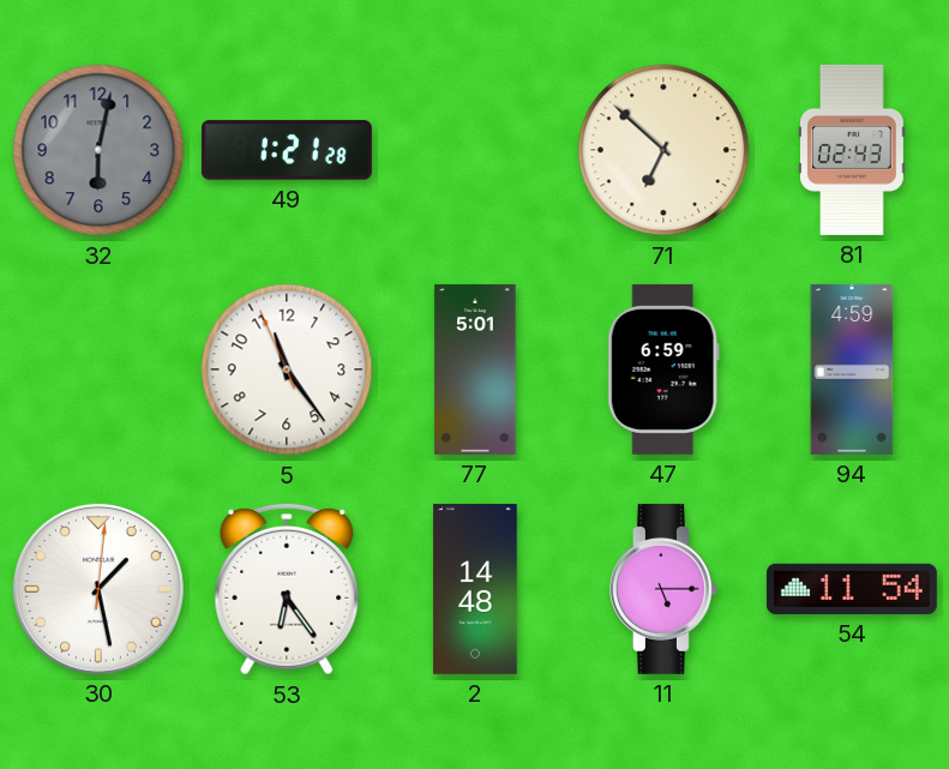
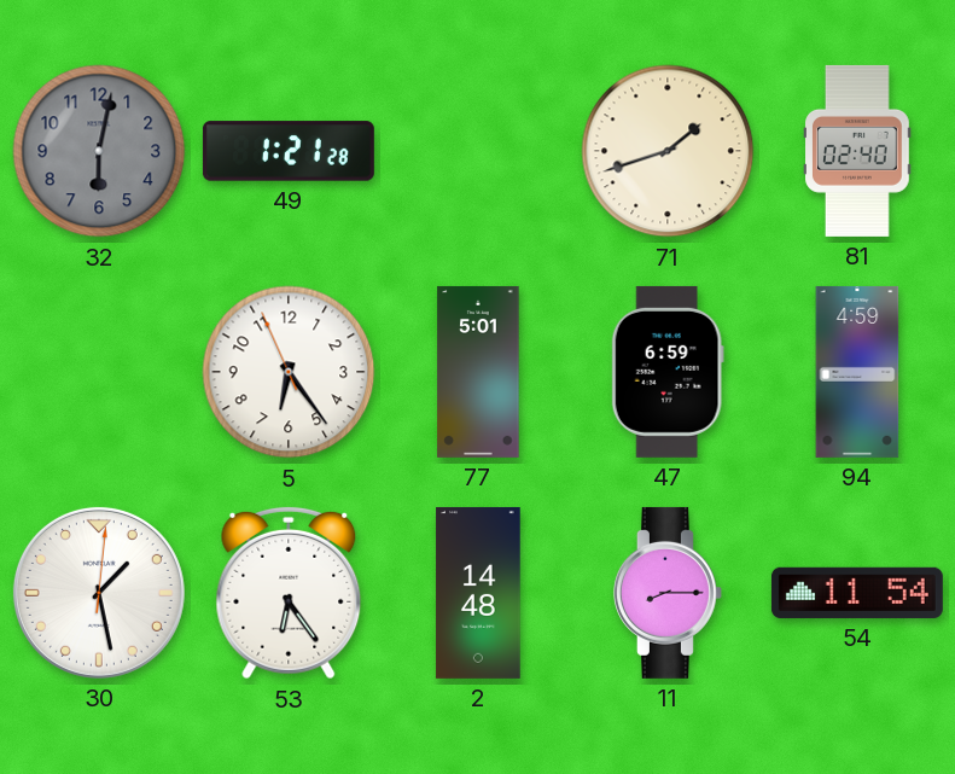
71: 6:52 -> 1:42
81: 02:43 -> 02:40
5: 11:23 -> 6:23
11: 5:15 -> 8:15
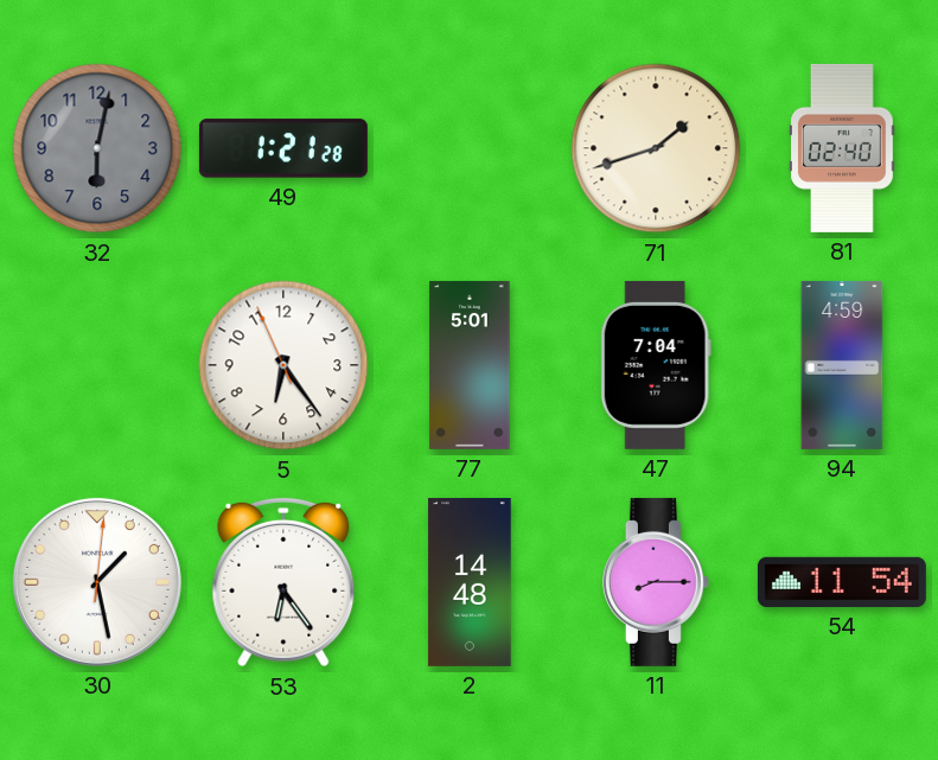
47: 6:59 -> 7:04
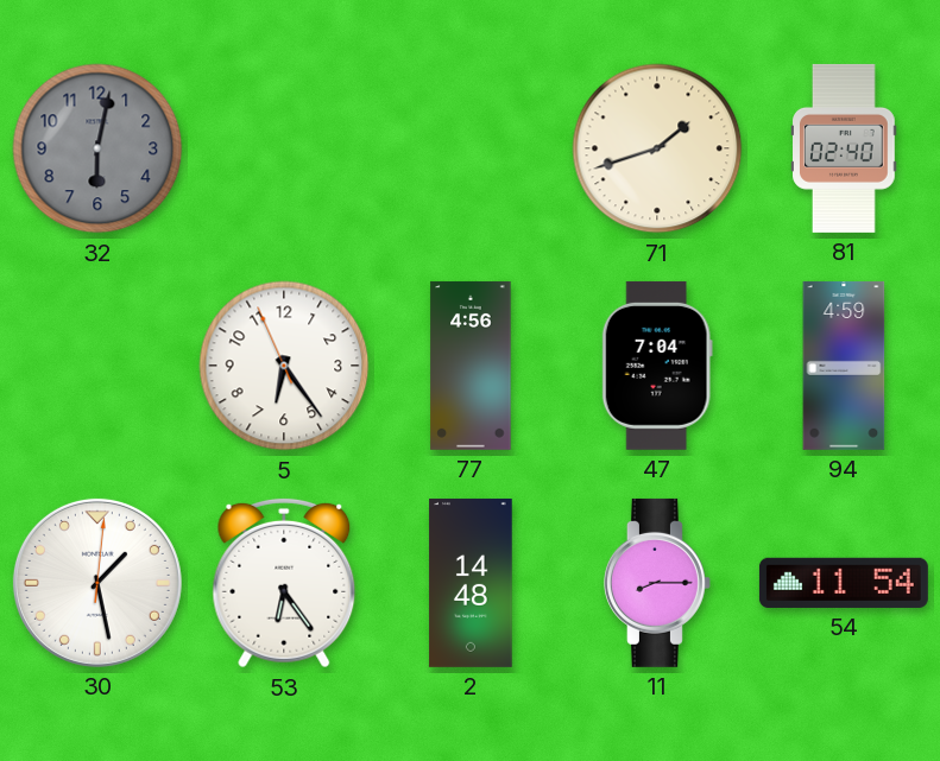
49: 1:21 -> none
77: 5:01 -> 4:56
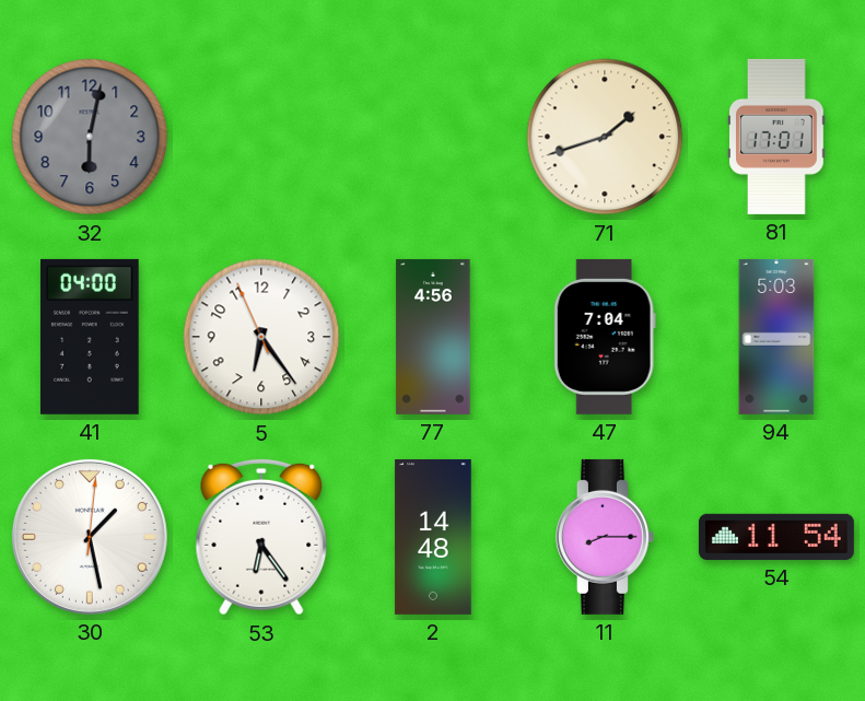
81: 02:40 -> 17:01
41: none -> 04:00
94: 4:59 -> 5:03
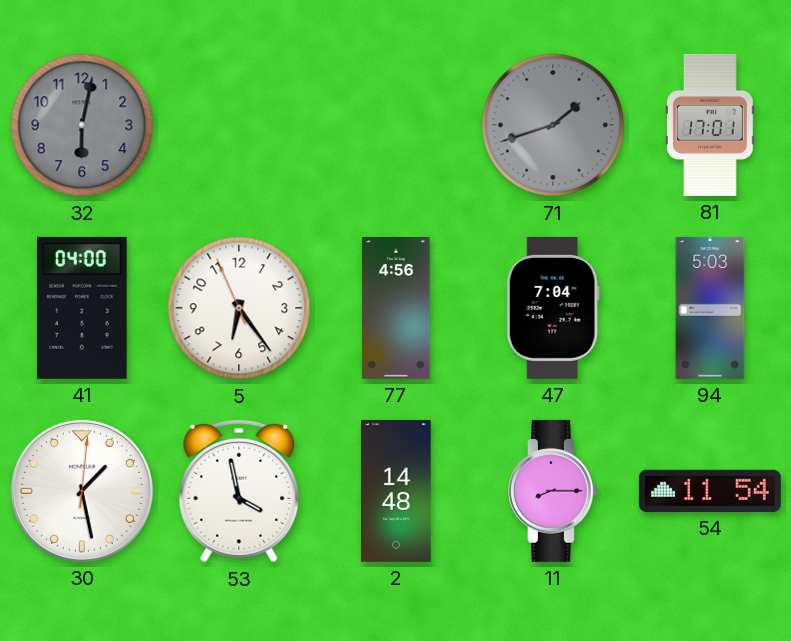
71 dial: cream -> grey
53: 6:24 -> 3:58
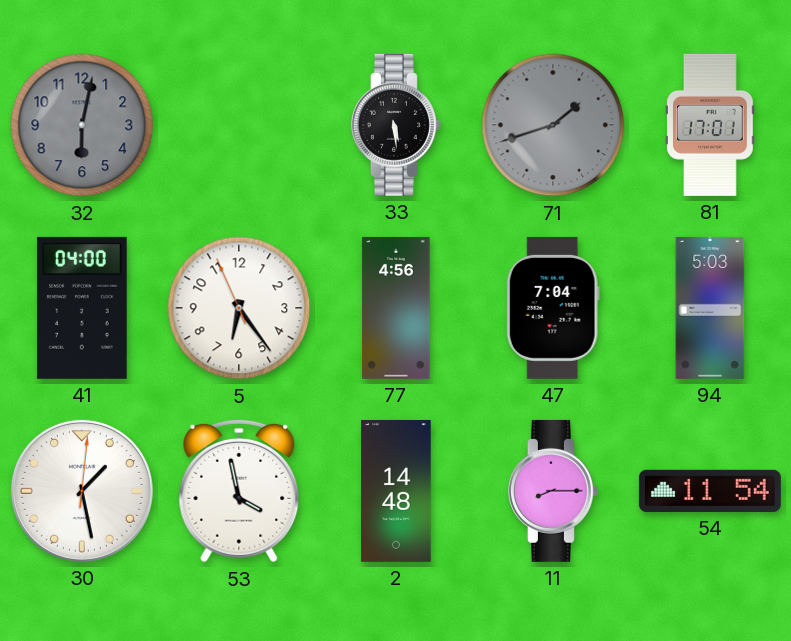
33: none -> 5:29
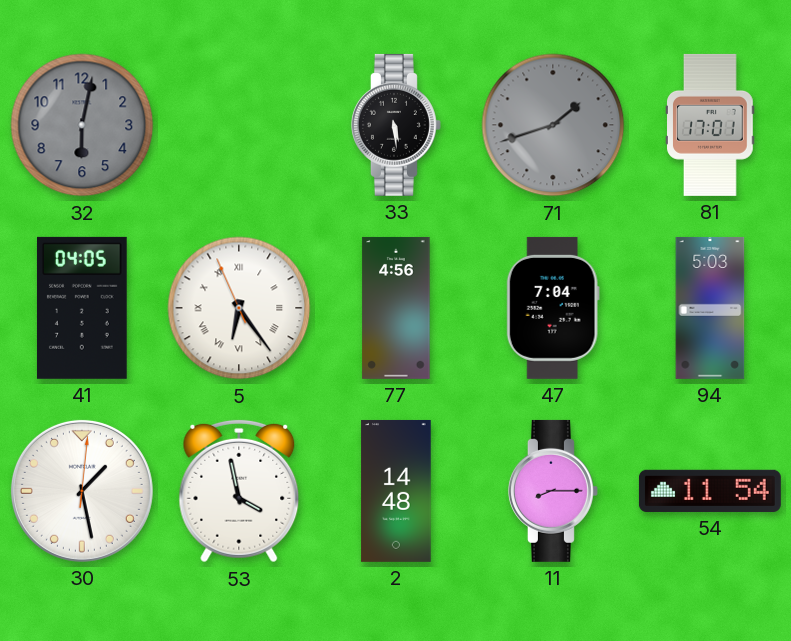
41: 04:00 -> 04:05
5 numerals: Arabic -> Roman
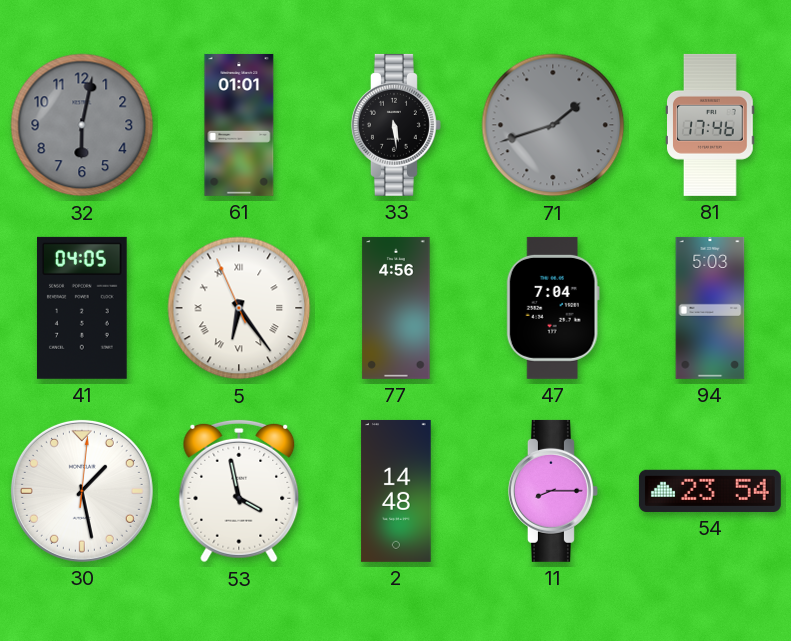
61: none -> 01:01
81: 17:01 -> 17:46
54: 11:54 -> 23:54
